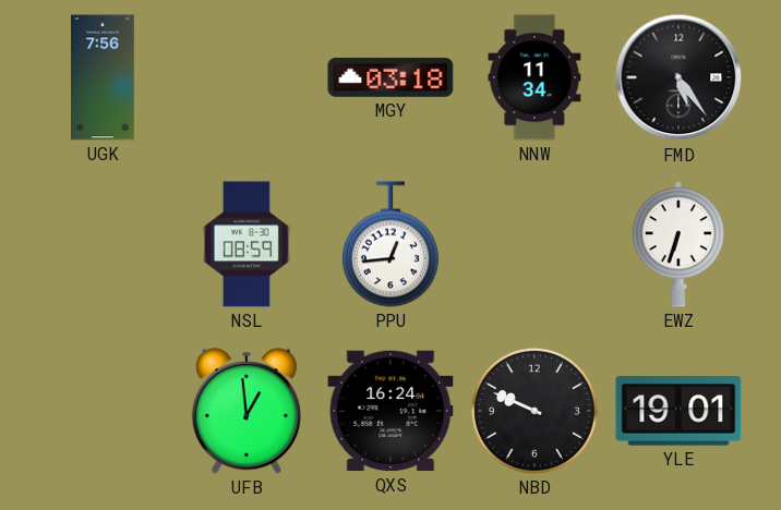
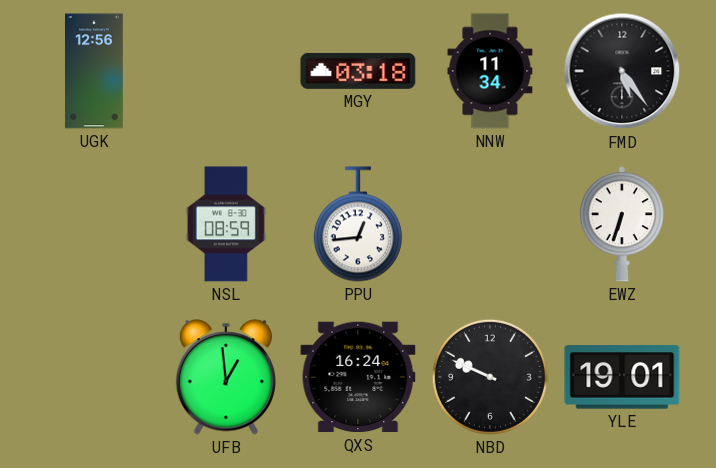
UGK: 7:56 -> 12:56
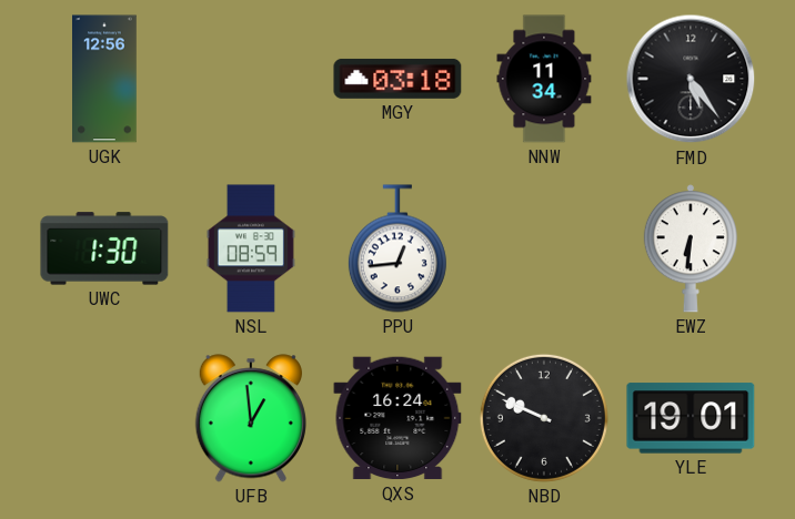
UWC: none -> 1:30
EWZ: 6:33 -> 6:31
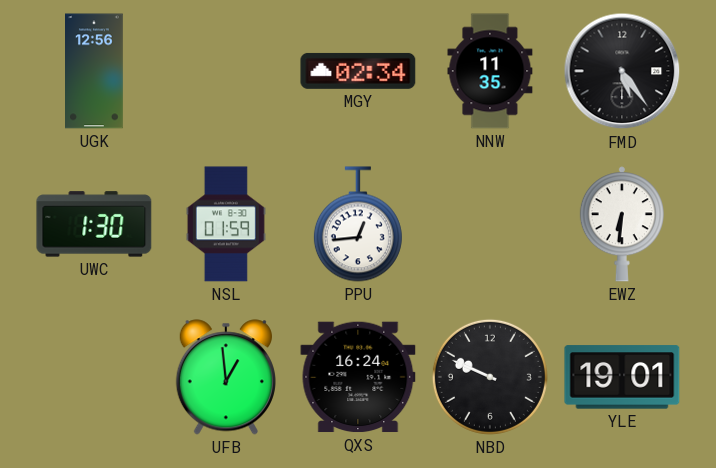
MGY: 03:18 -> 02:34
NNW: 11:34 -> 11:35
NSL: 08:59 -> 01:59
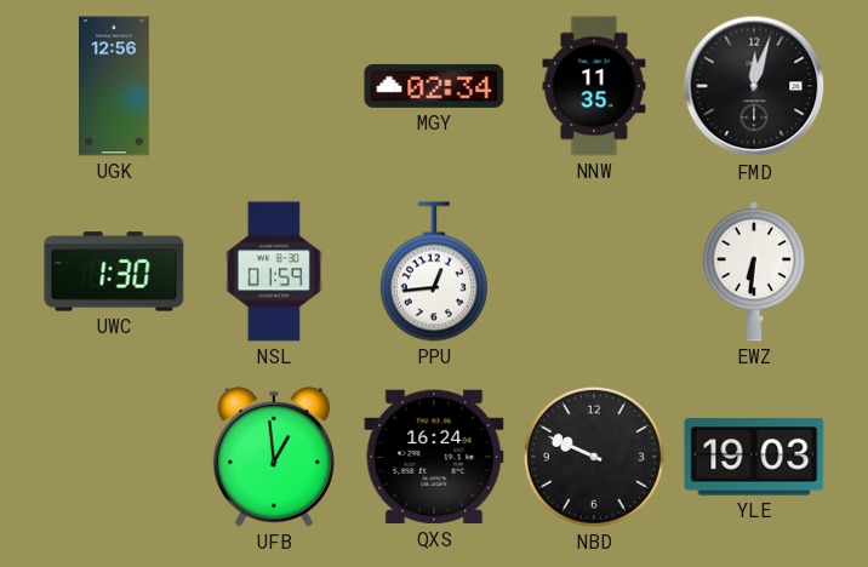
FMD: 5:24 -> 12:03
YLE: 19:01 -> 19:03
